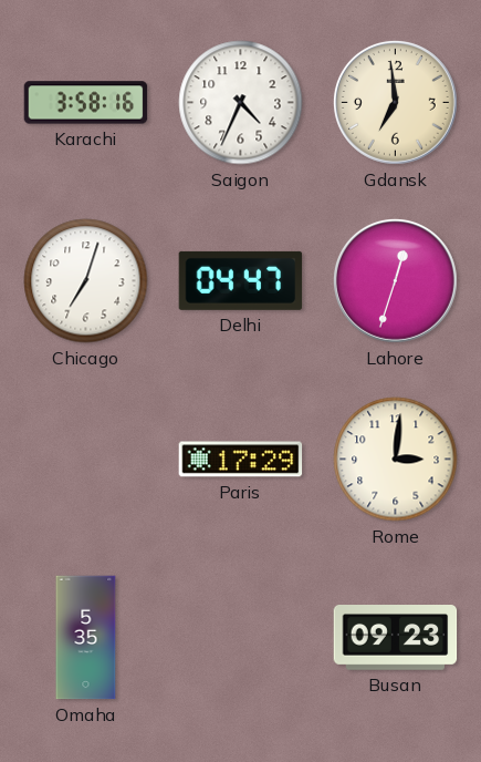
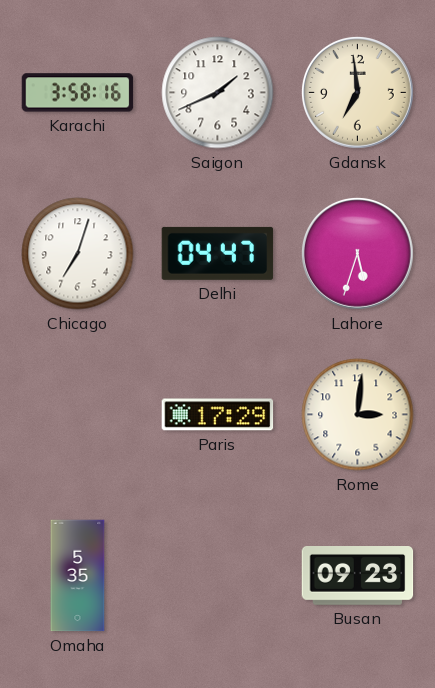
Saigon: 4:34 -> 1:41
Lahore: 12:33 -> 5:33
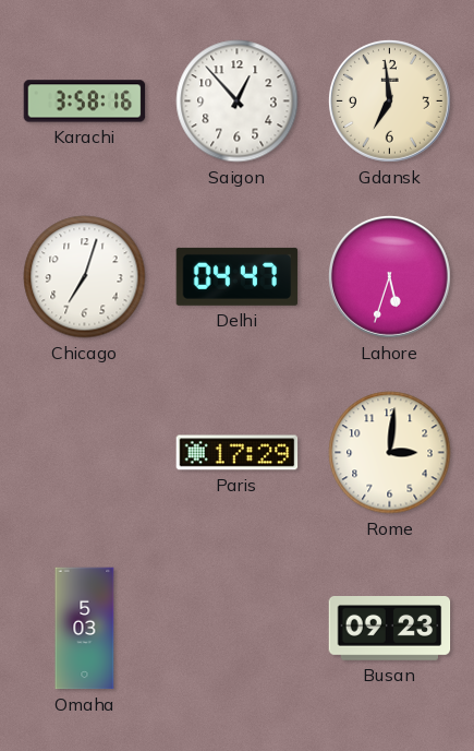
Saigon: 1:41 -> 12:53
Omaha: 5:35 -> 5:03
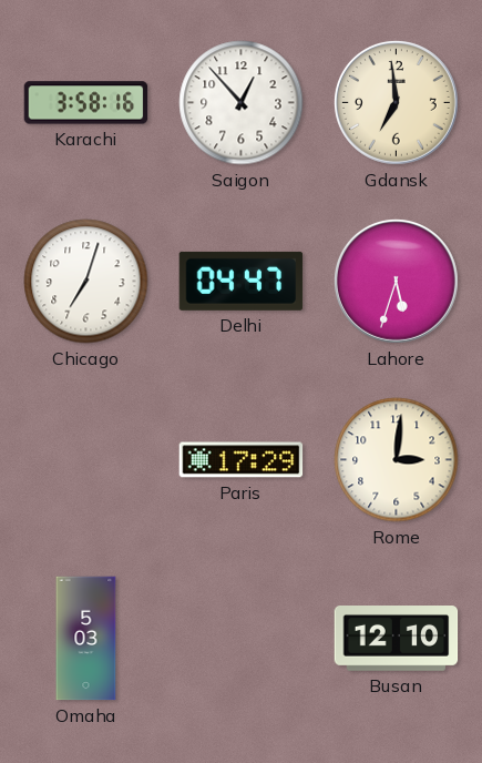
Busan: 09:23 -> 12:10
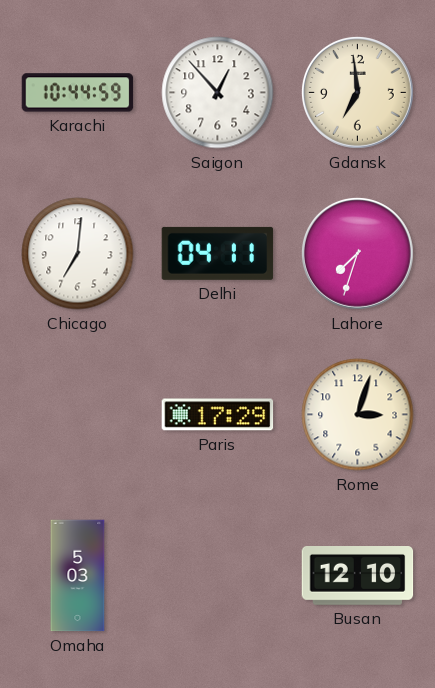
Karachi: 3:58 -> 10:44
Chicago: 7:03 -> 7:01
Delhi: 04:47 -> 04:11
Lahore: 5:33 -> 7:33
Rome: 3:01 -> 3:03
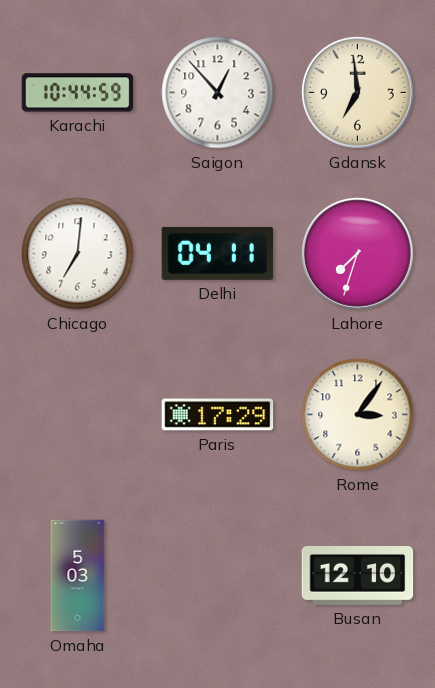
Rome: 3:03 -> 3:06
